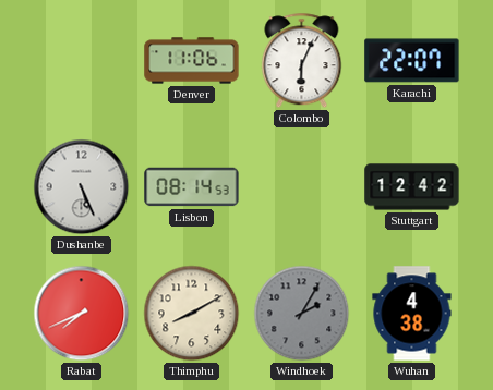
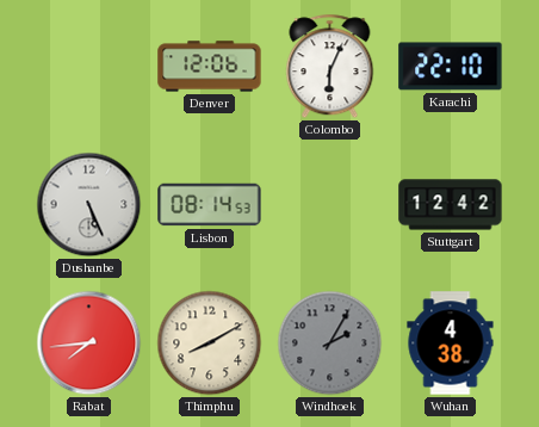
Denver: 11:06 -> 12:06
Karachi: 22:07 -> 22:10
Rabat: 7:41 -> 7:44
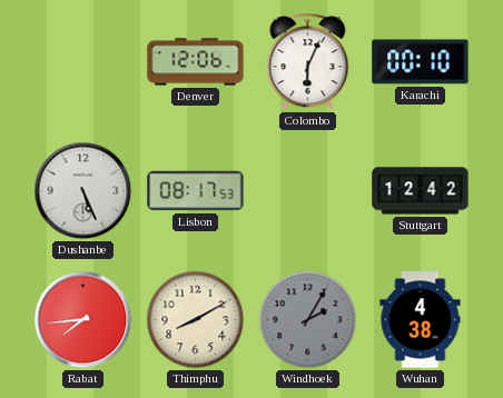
Karachi: 22:10 -> 00:10
Lisbon: 08:14 -> 08:17
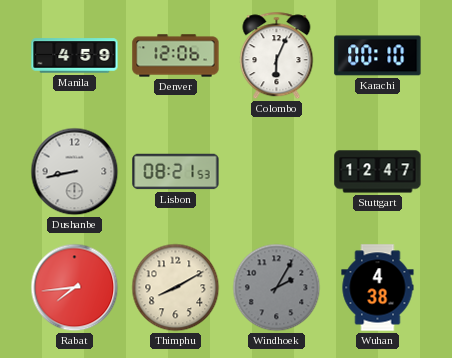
Manila: none -> 4:59
Dushanbe: 5:26 -> 8:43
Lisbon: 08:17 -> 08:21
Stuttgart: 12:42 -> 12:47
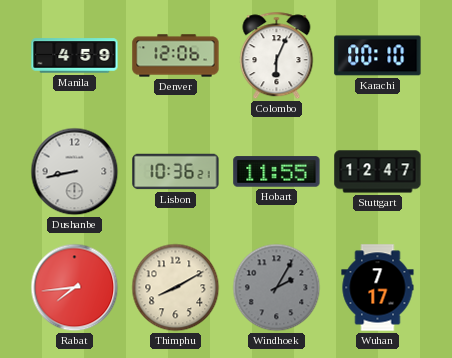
Lisbon: 08:21 -> 10:36
Hobart: none -> 11:55
Wuhan: 4:38 -> 7:17
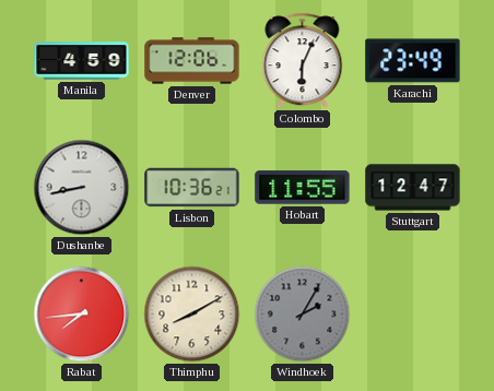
Karachi: 00:10 -> 23:49
Wuhan: 7:17 -> none
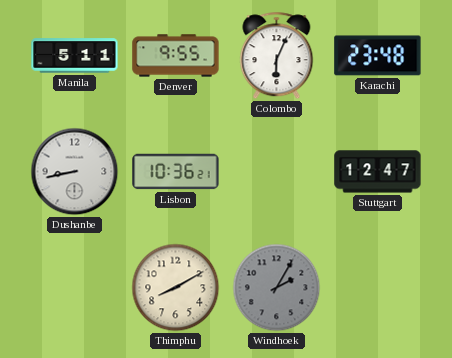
Manila: 4:59 -> 5:11
Denver: 12:06 -> 9:55
Karachi: 23:49 -> 23:48
Hobart: 11:55 -> none
Rabat: 7:44 -> none
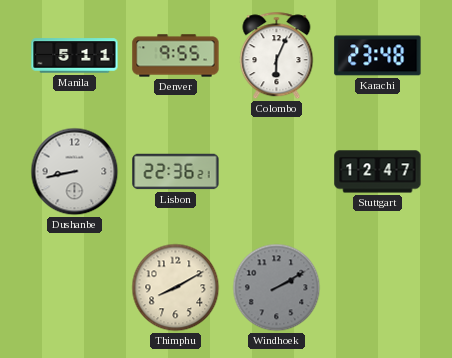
Lisbon: 10:36 -> 22:36
Windhoek: 2:05 -> 2:10
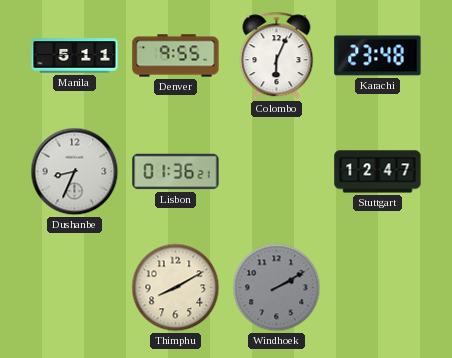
Dushanbe: 8:43 -> 8:34
Lisbon: 22:36 -> 01:36
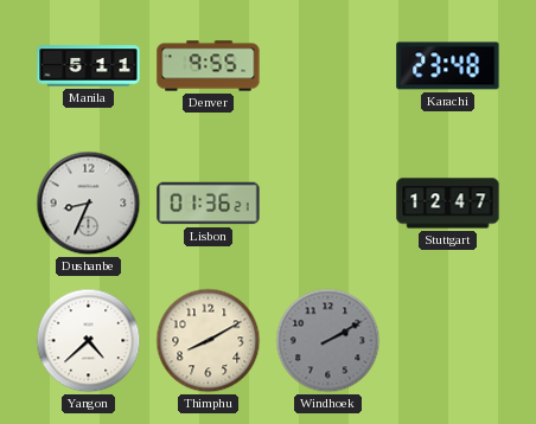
Colombo: 6:04 -> none
Yangon: none -> 4:38
